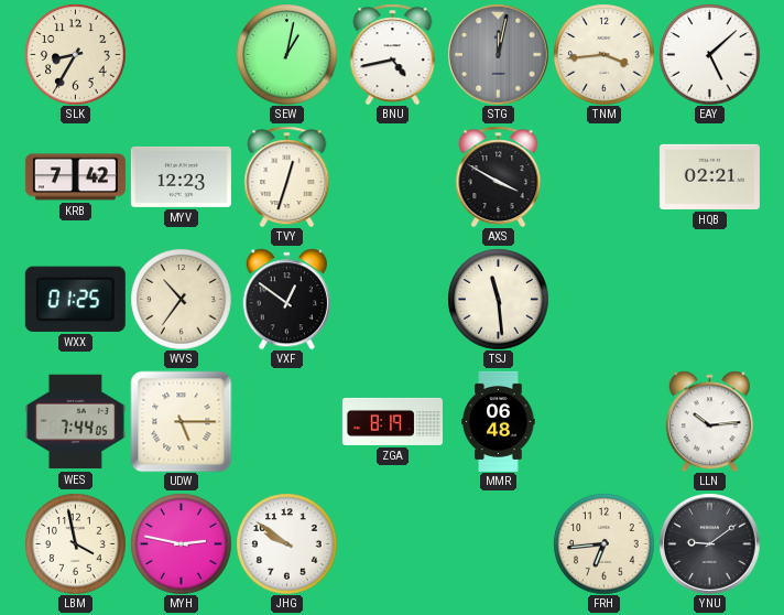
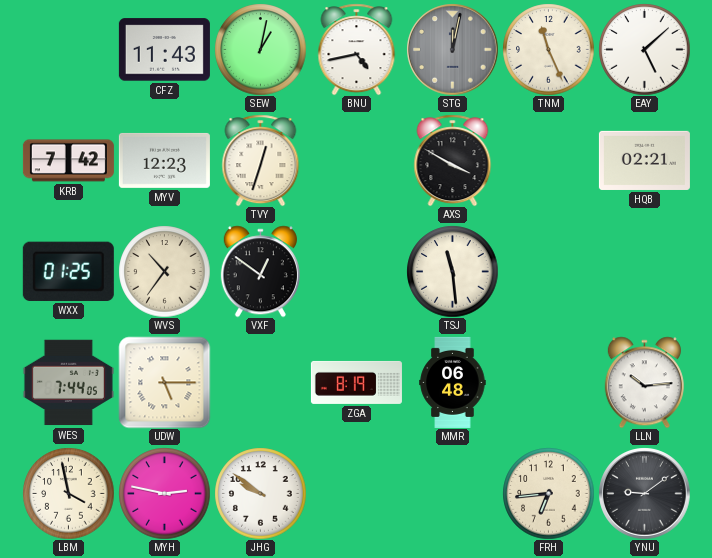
SLK: 8:35 -> none
CFZ: none -> 11:43
TNM: 3:44 -> 11:26
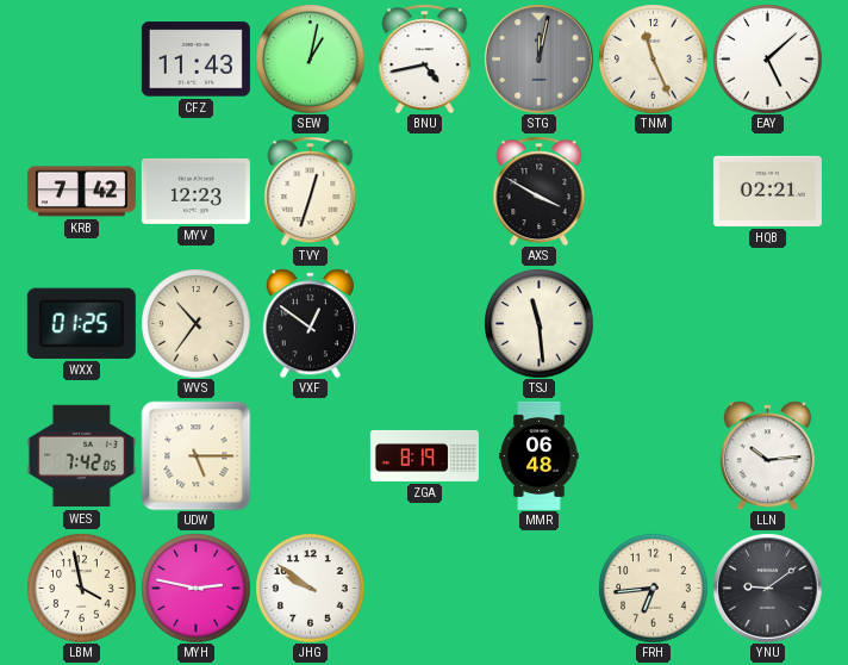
WES: 7:44 -> 7:42
